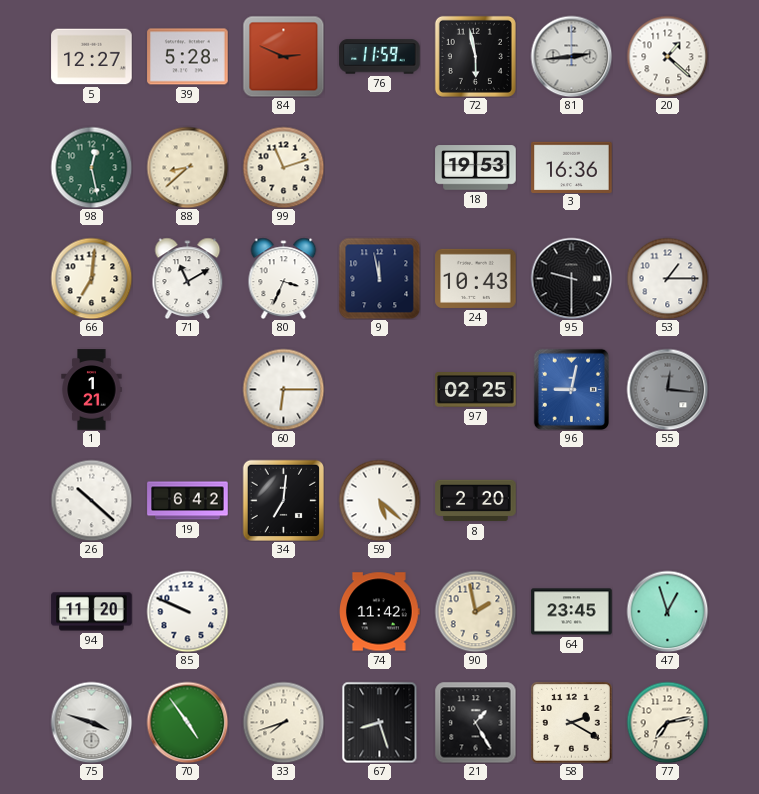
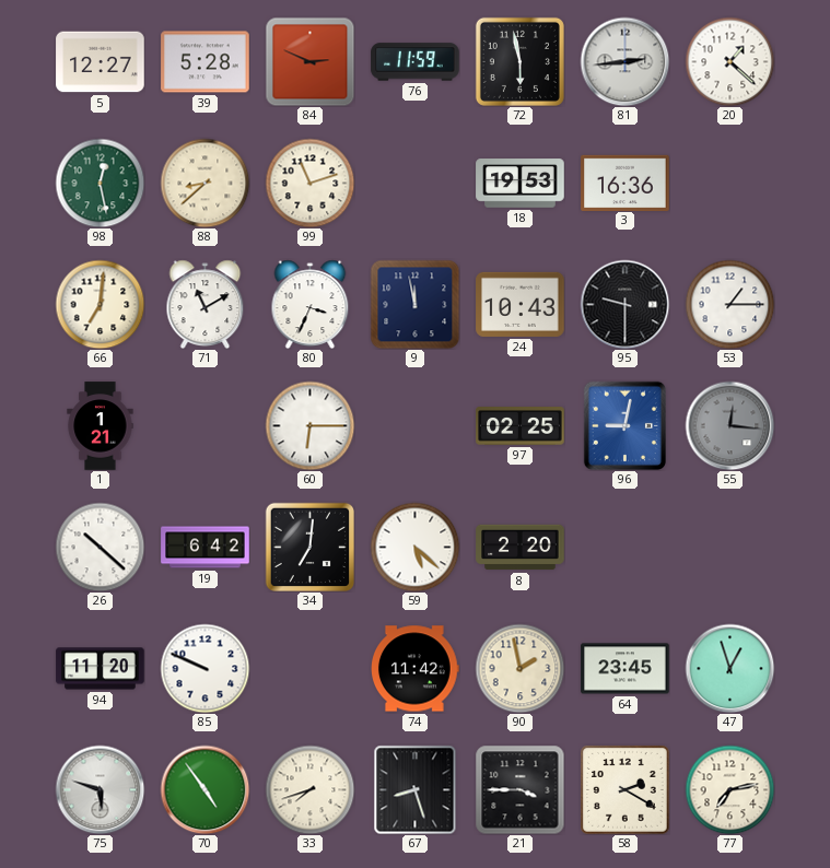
75: 3:48 -> 5:48
21: 1:25 -> 3:45
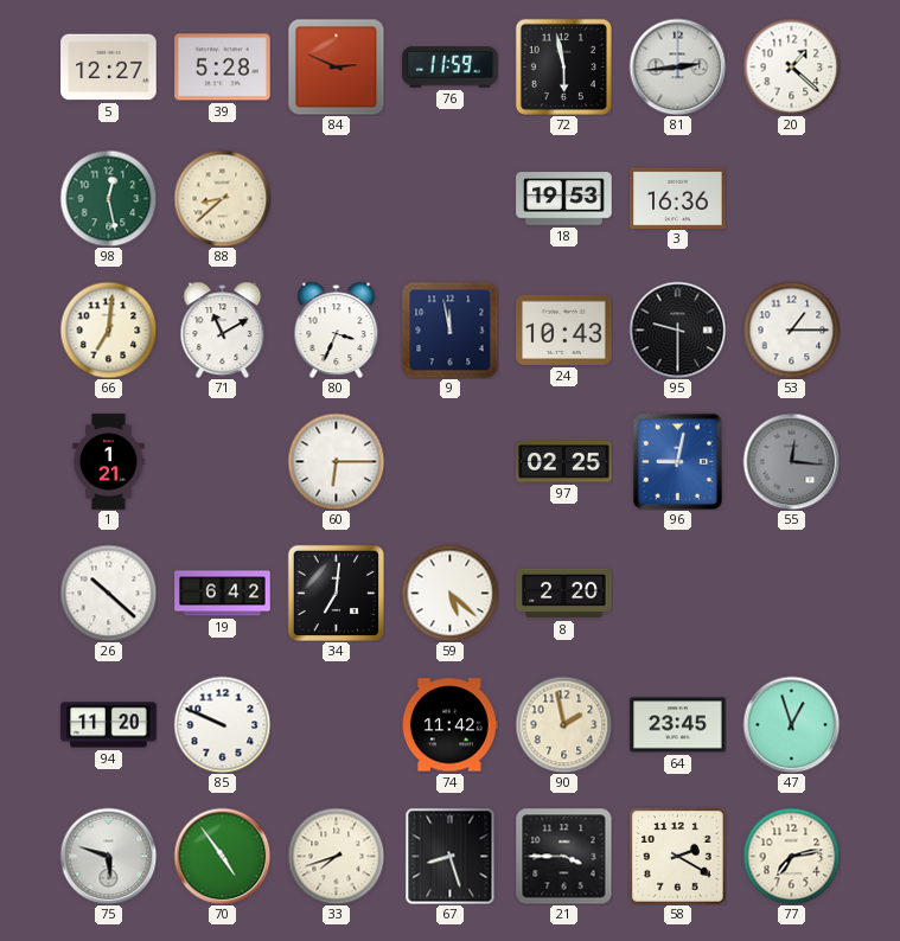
99: 11:12 -> none
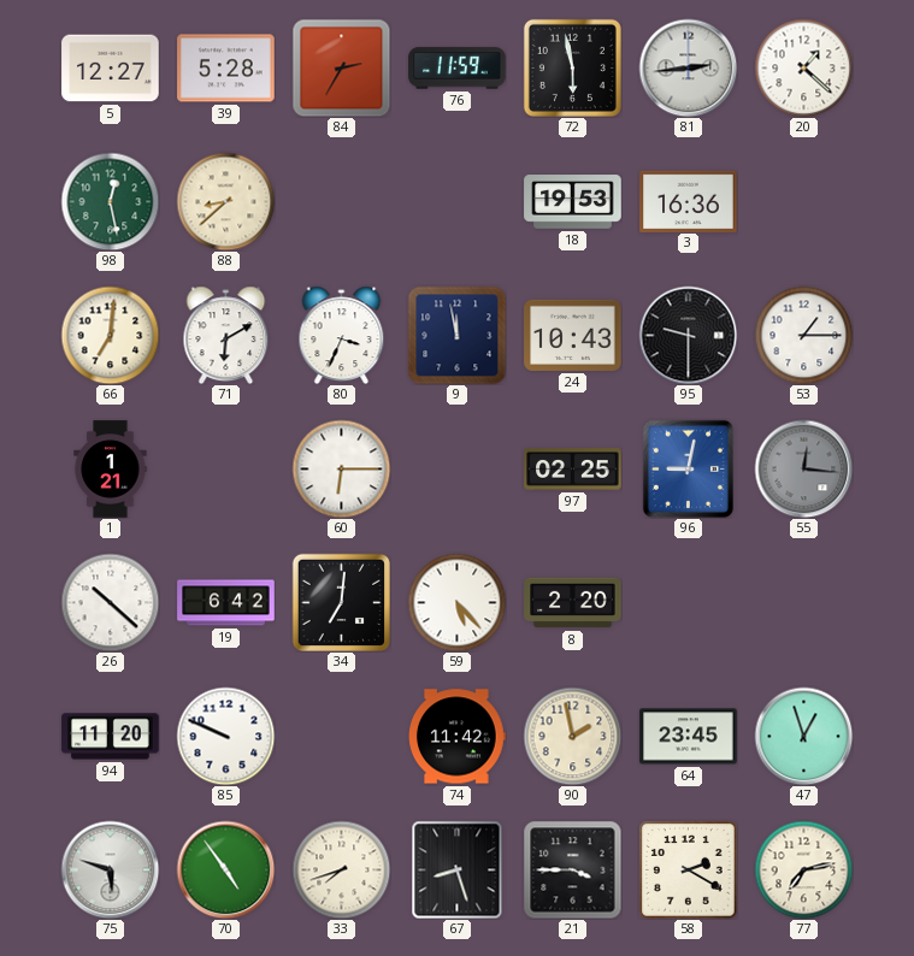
84: 2:49 -> 2:35
71: 11:10 -> 6:10
59: 5:22 -> 5:23
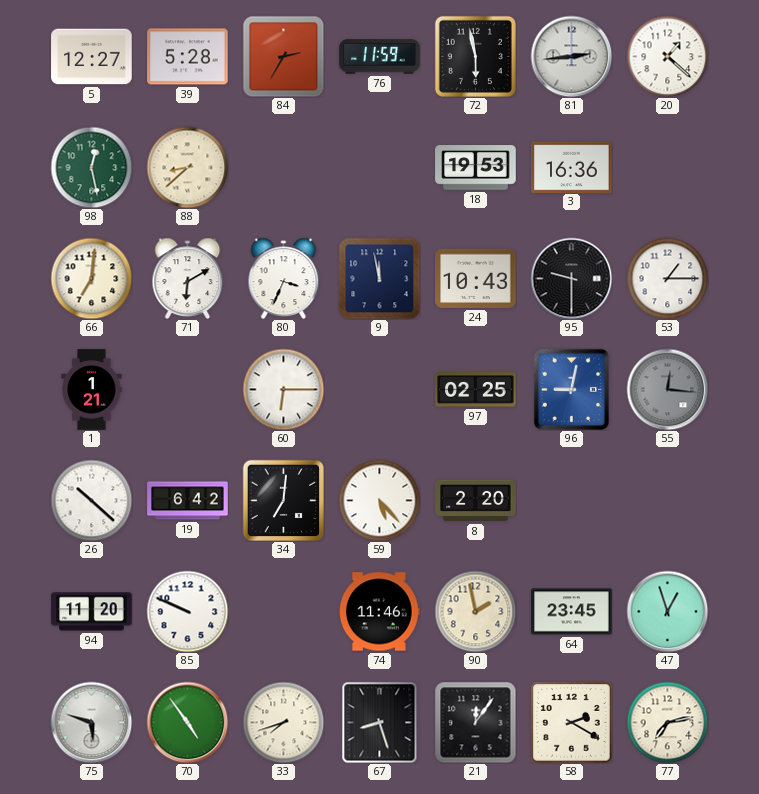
74: 11:42 -> 11:46
21: 3:45 -> 12:06
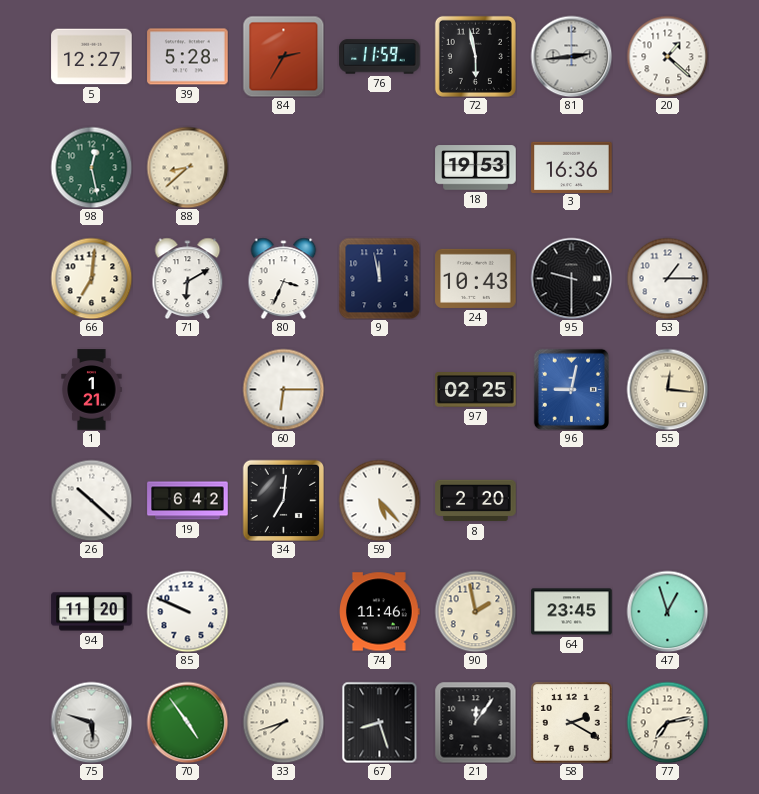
55 dial: grey -> cream
